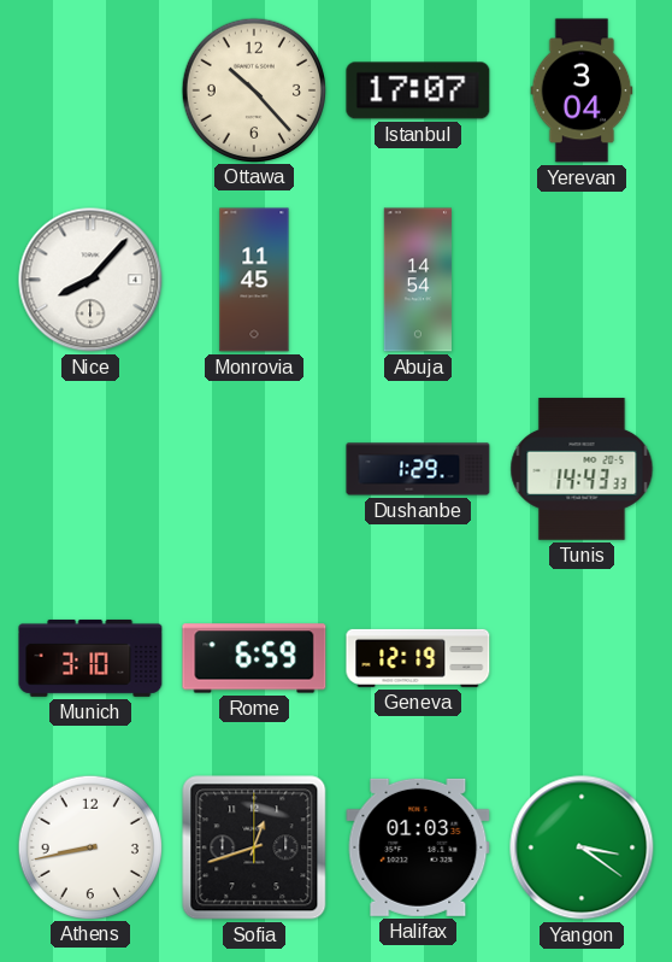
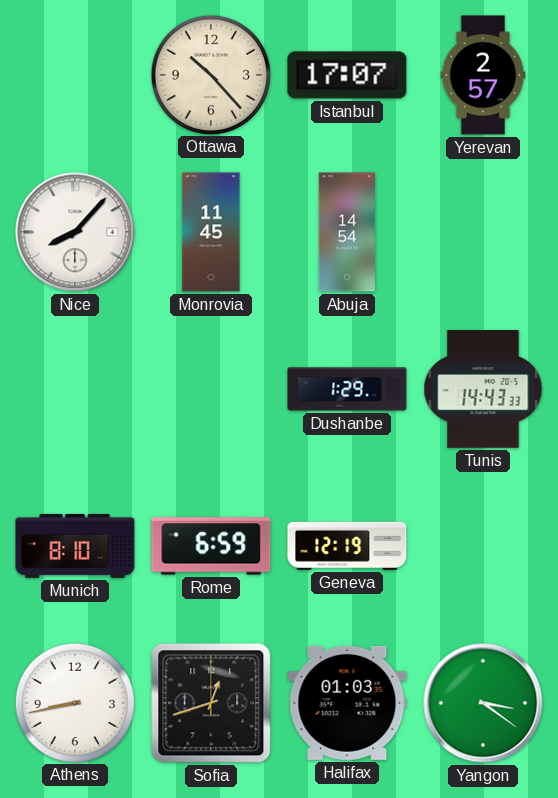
Yerevan: 3:04 -> 2:57
Munich: 3:10 -> 8:10
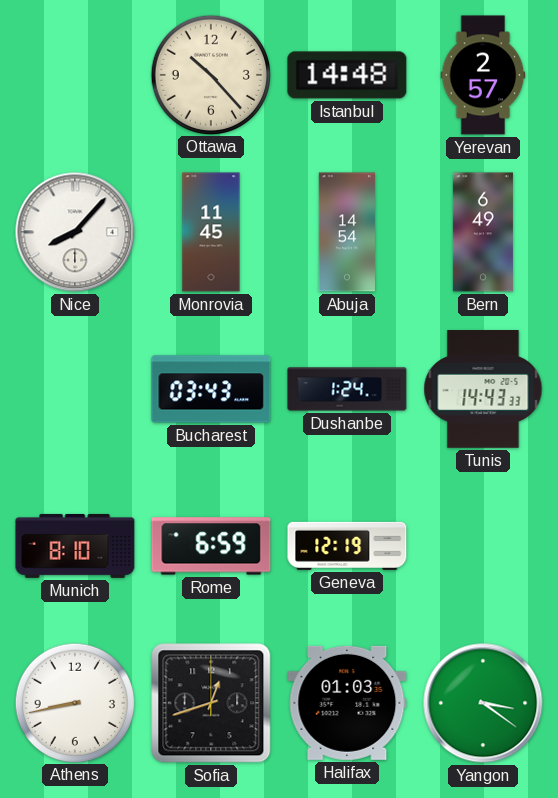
Istanbul: 17:07 -> 14:48
Bern: none -> 6:49
Bucharest: none -> 03:43
Dushanbe: 1:29 -> 1:24
